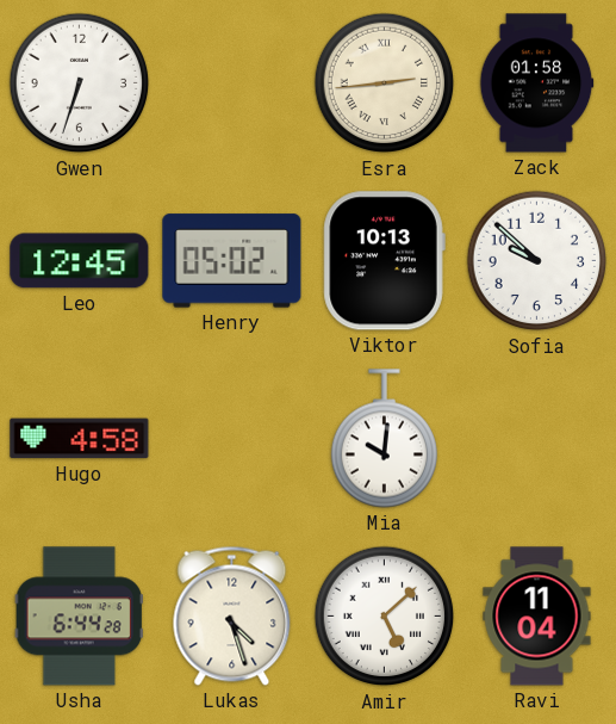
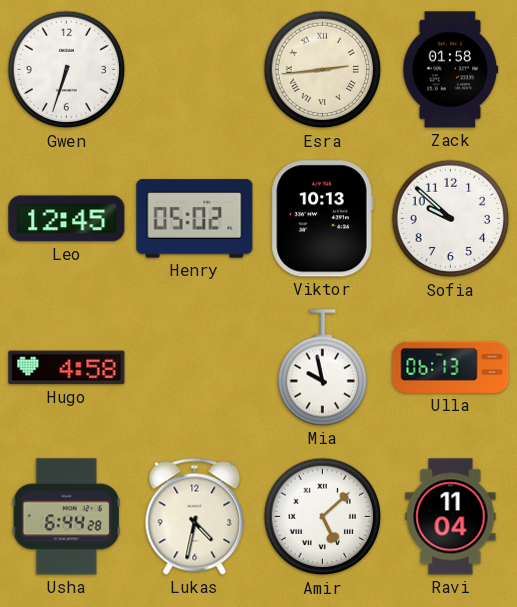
Mia: 10:01 -> 9:58
Ulla: none -> 06:13
Lukas: 4:27 -> 4:32
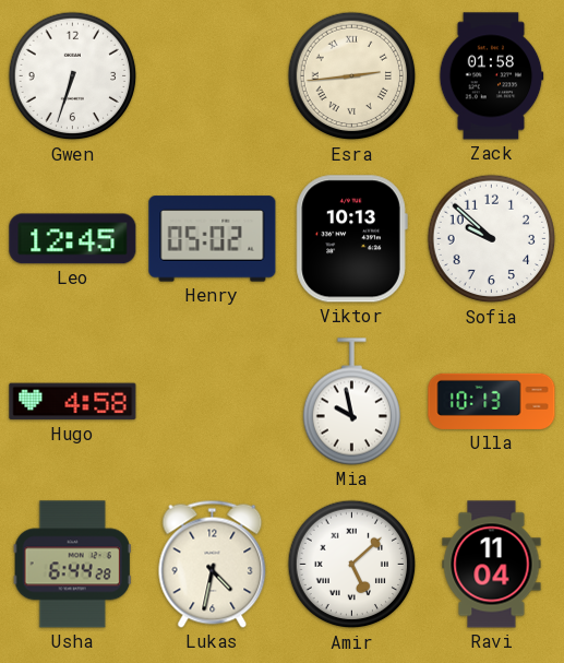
Ulla: 06:13 -> 10:13
